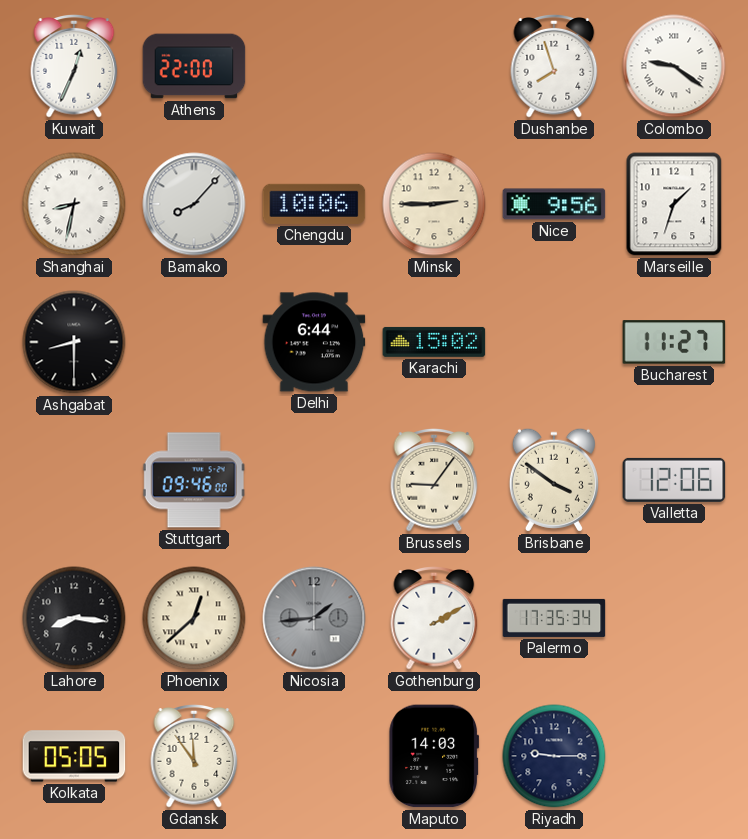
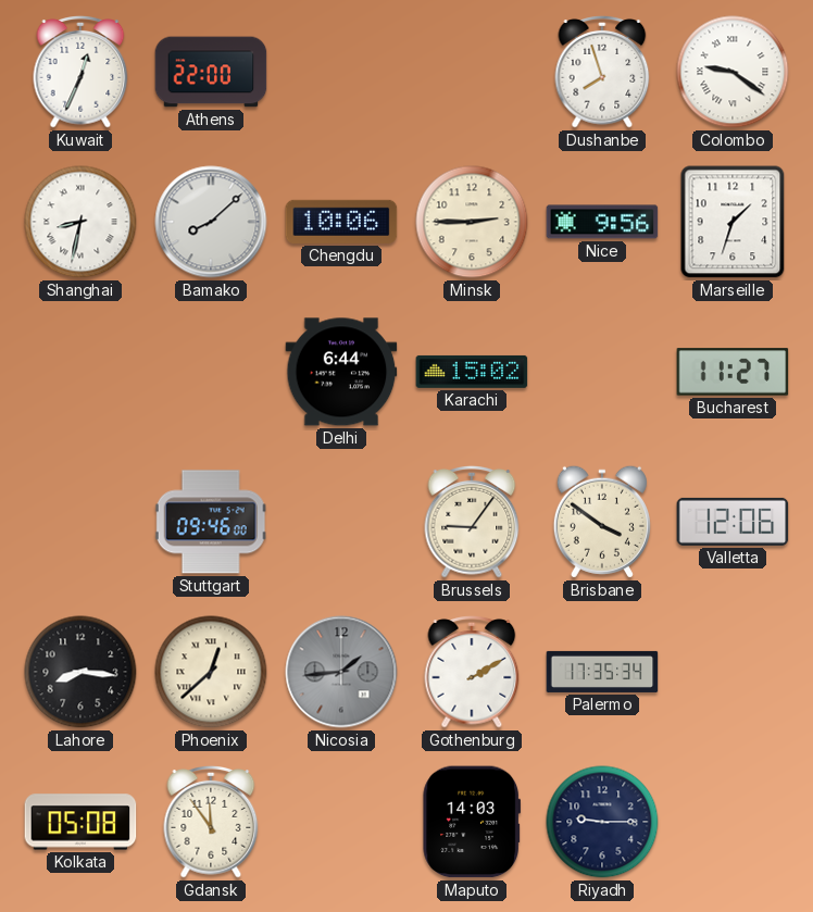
Bamako: 8:07 -> 8:08
Ashgabat: 8:30 -> none
Kolkata: 05:05 -> 05:08
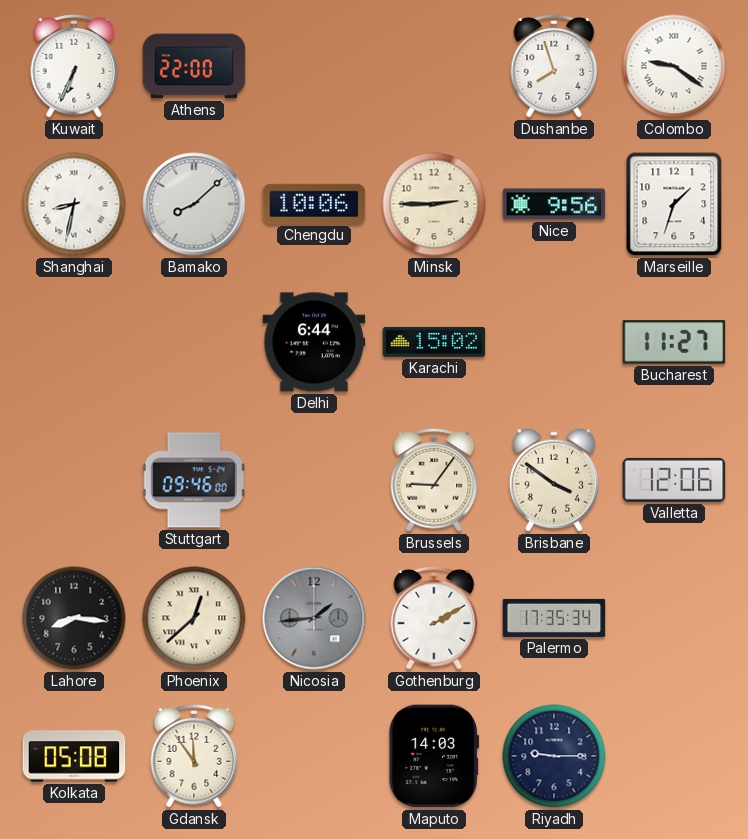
Kuwait: 12:34 -> 6:34
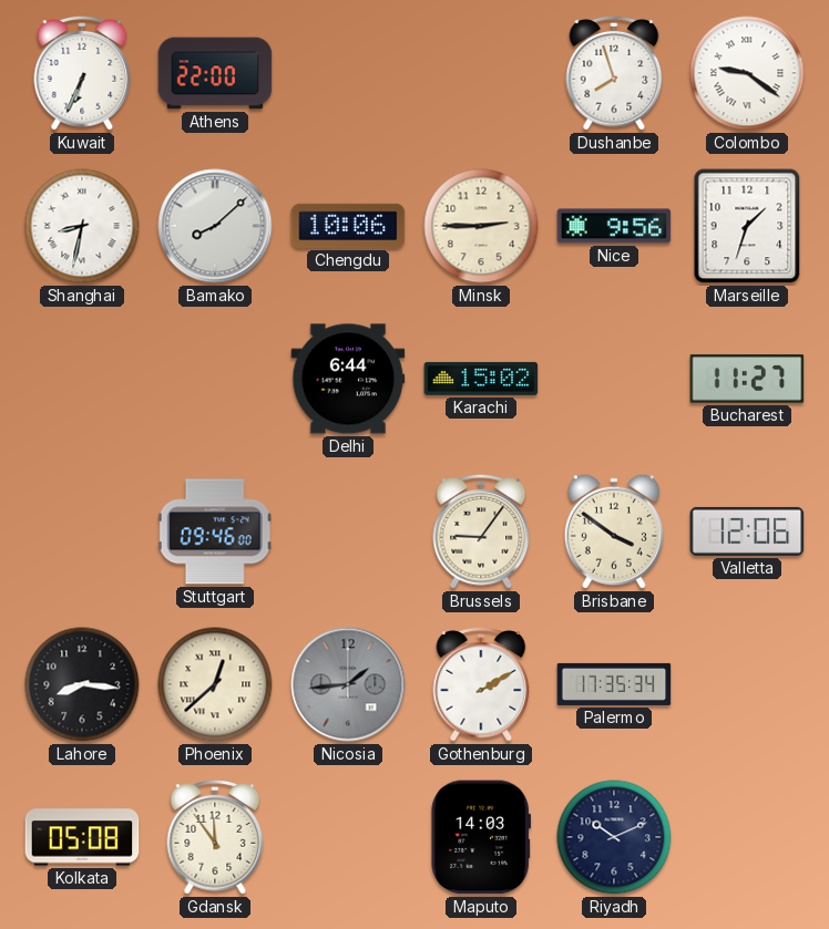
Riyadh: 9:15 -> 10:11
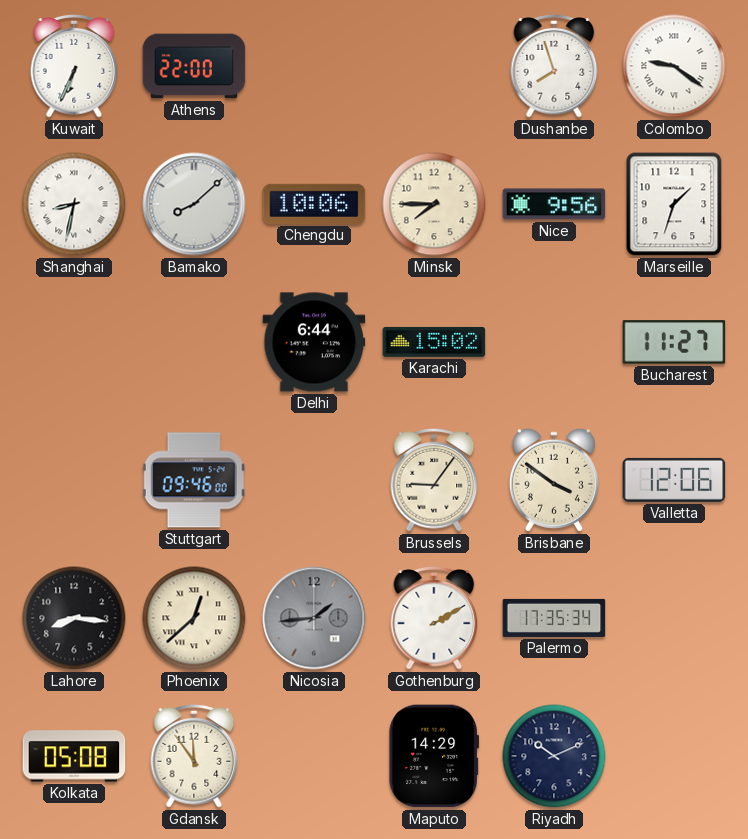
Minsk: 2:45 -> 7:45
Maputo: 14:03 -> 14:29
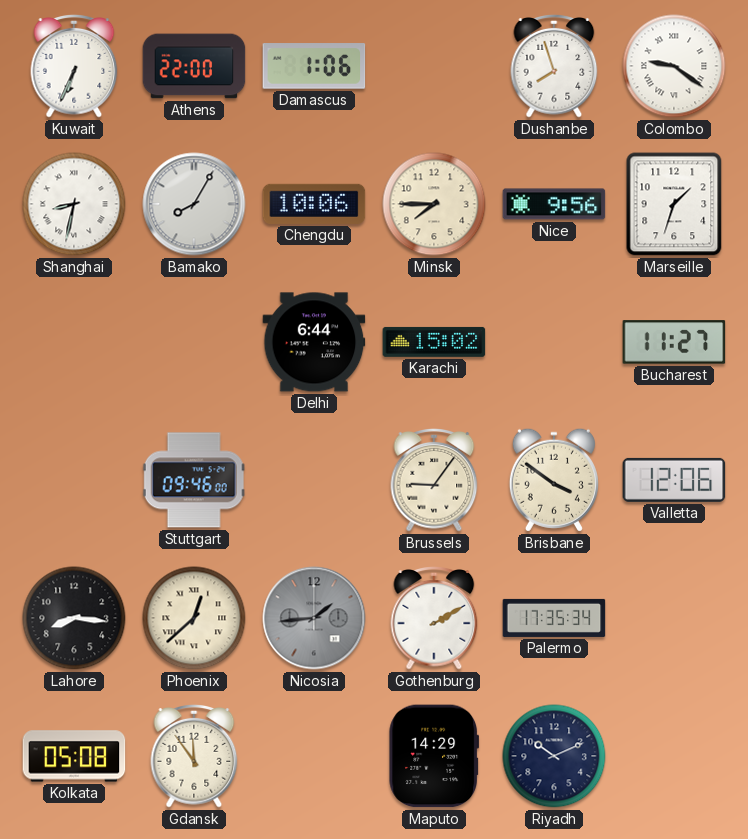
Damascus: none -> 1:06
Bamako: 8:08 -> 8:05
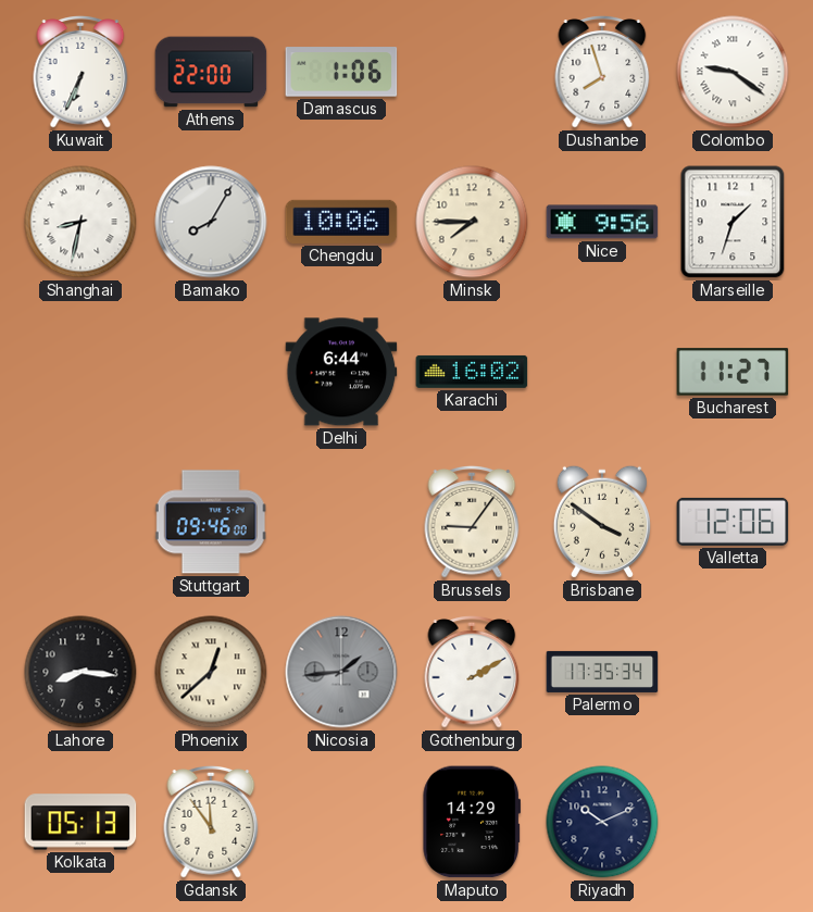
Karachi: 15:02 -> 16:02
Kolkata: 05:08 -> 05:13
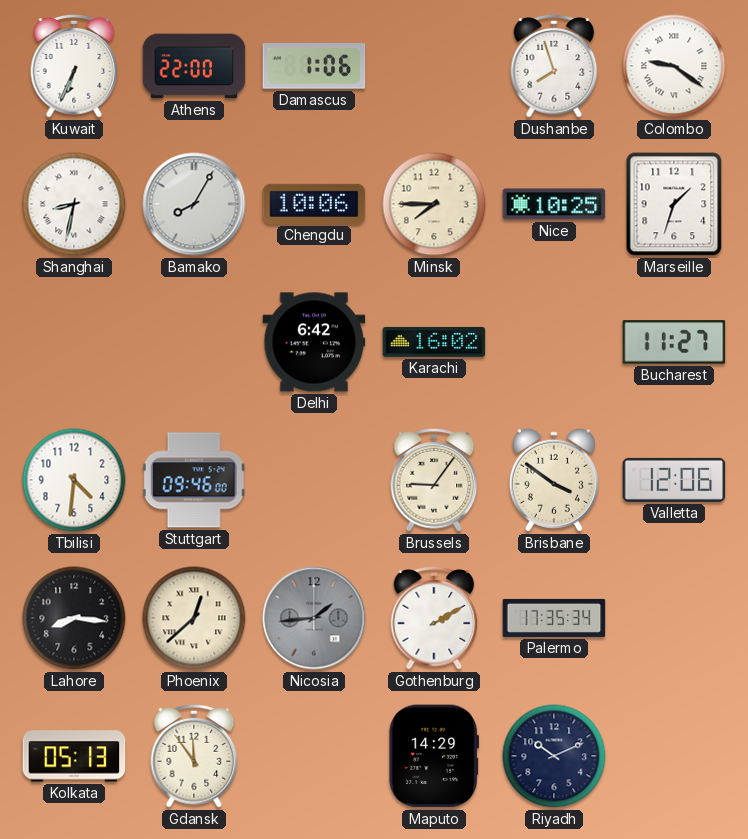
Nice: 9:56 -> 10:25
Delhi: 6:44 -> 6:42
Tbilisi: none -> 4:31
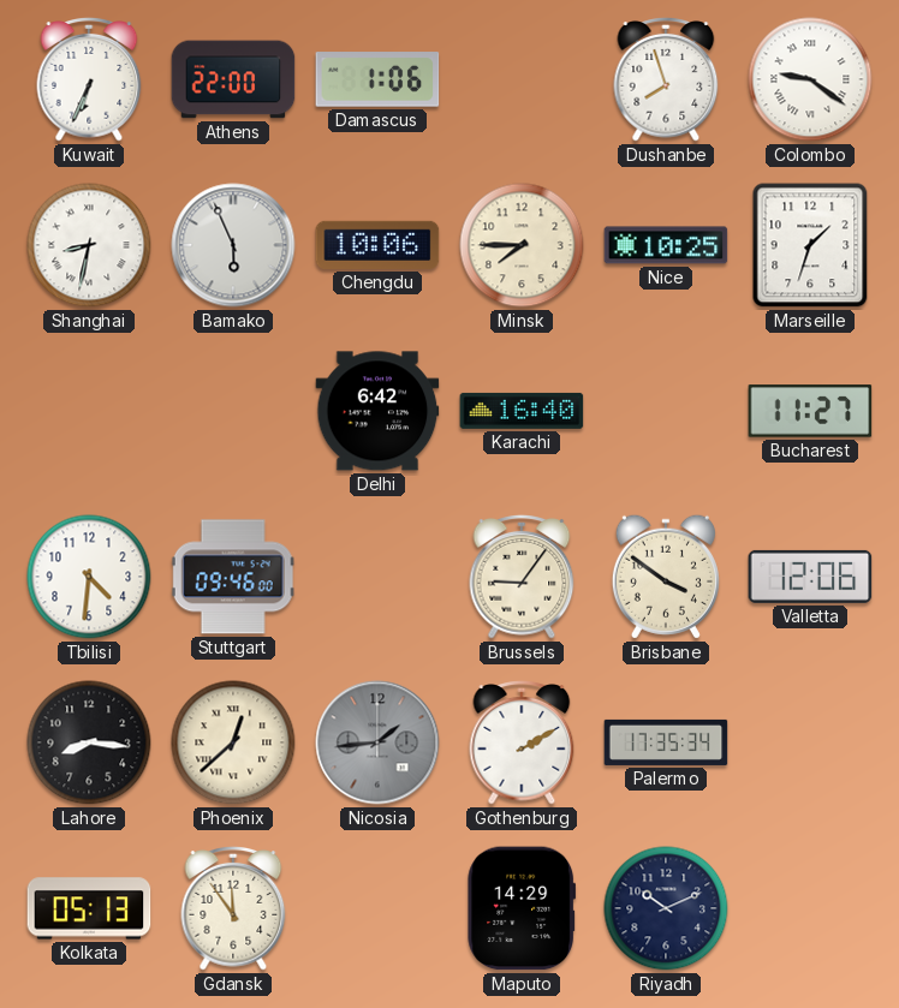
Bamako: 8:05 -> 5:56
Karachi: 16:02 -> 16:40
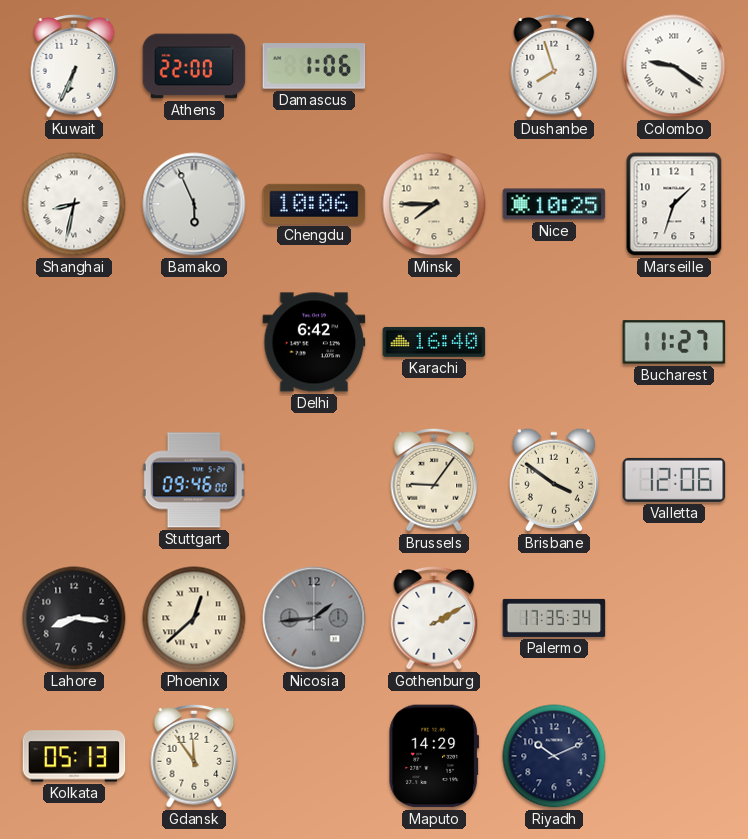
Tbilisi: 4:31 -> none
